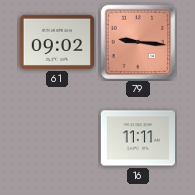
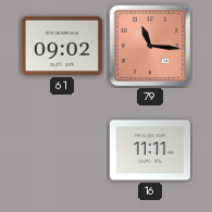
79: 9:16 -> 11:16
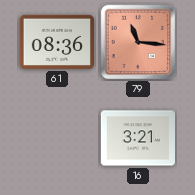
61: 09:02 -> 08:36
16: 11:11 -> 3:21
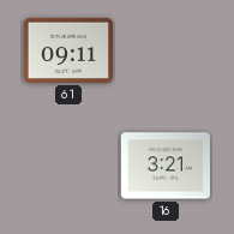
61: 08:36 -> 09:11
79: 11:16 -> none
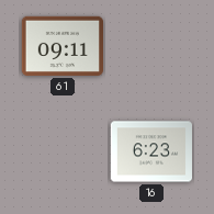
16: 3:21 -> 6:23
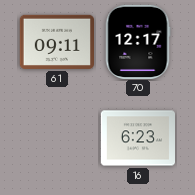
70: none -> 12:17
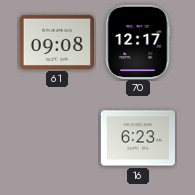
61: 09:11 -> 09:08
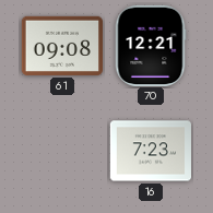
70: 12:17 -> 12:21
16: 6:23 -> 7:23
